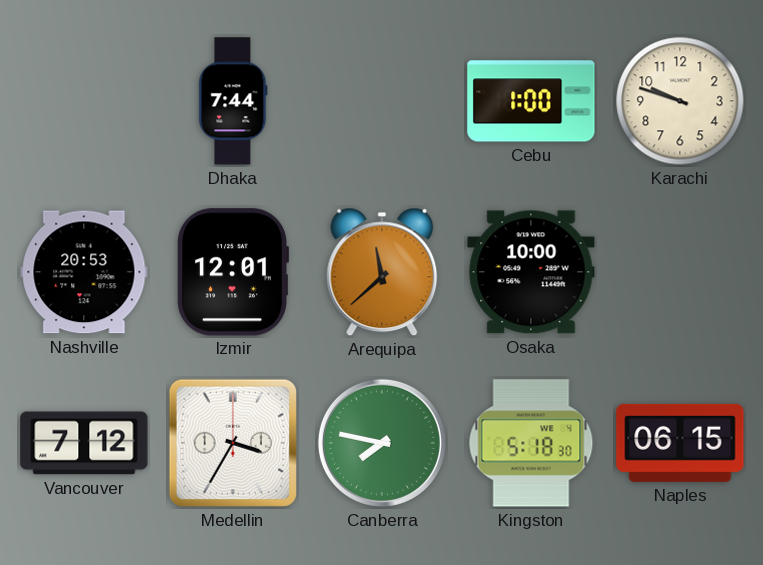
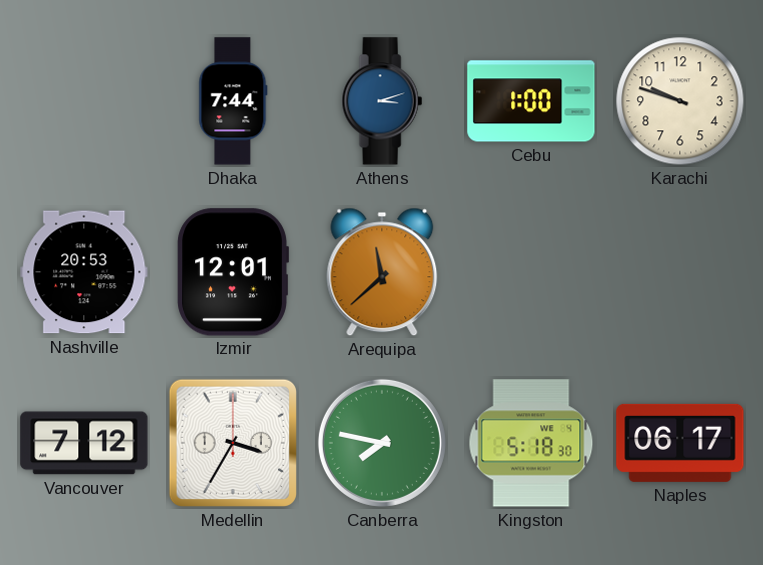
Athens: none -> 3:12
Osaka: 10:00 -> none
Naples: 06:15 -> 06:17
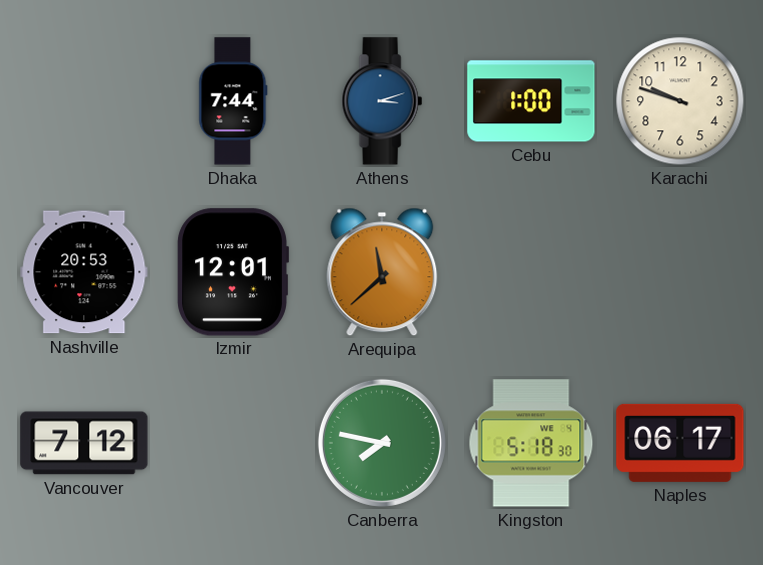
Medellin: 3:35 -> none
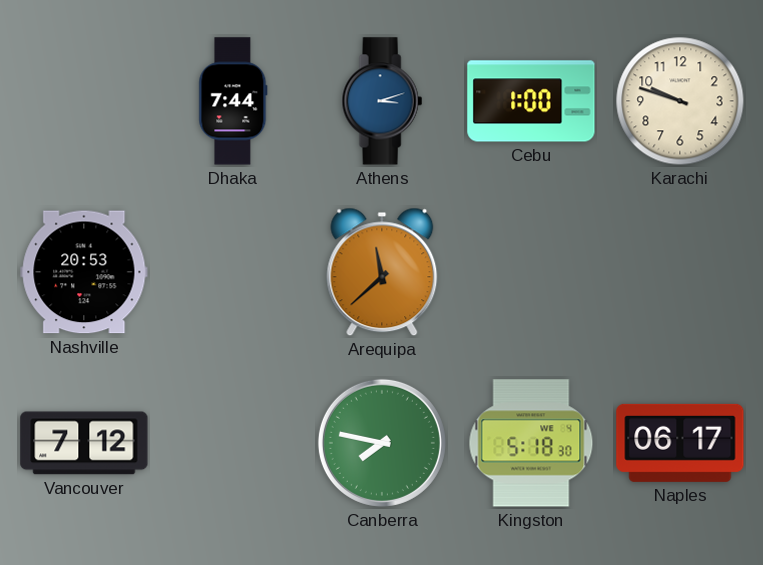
Izmir: 12:01 -> none
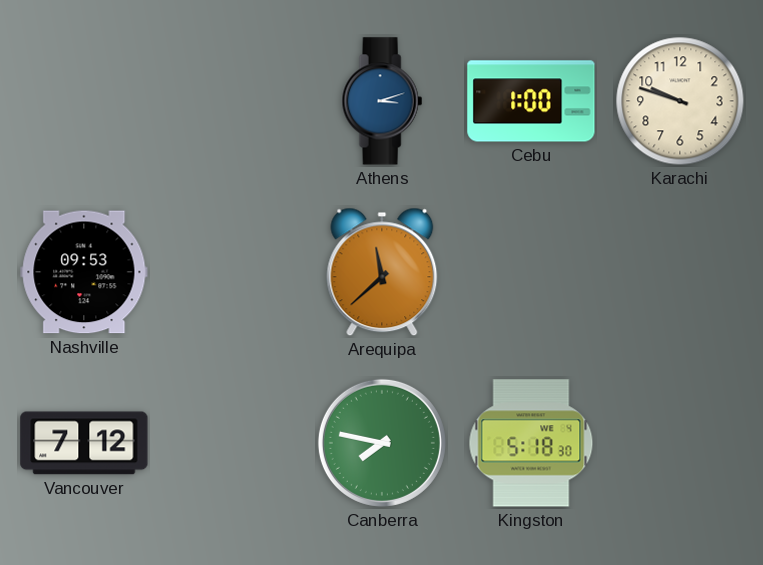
Dhaka: 7:44 -> none
Nashville: 20:53 -> 09:53
Naples: 06:17 -> none
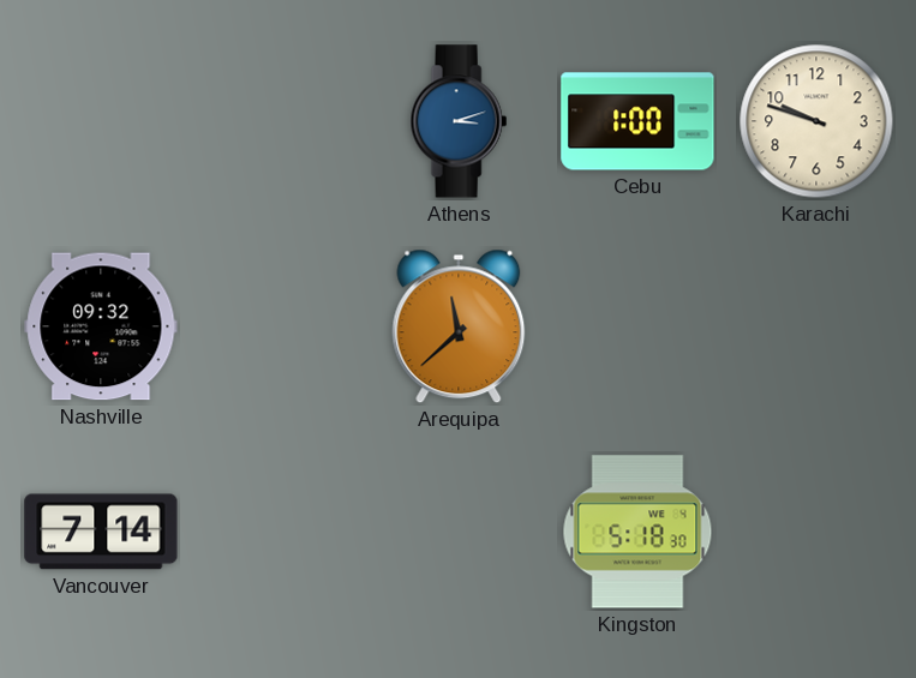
Nashville: 09:53 -> 09:32
Vancouver: 7:12 -> 7:14
Canberra: 7:47 -> none
